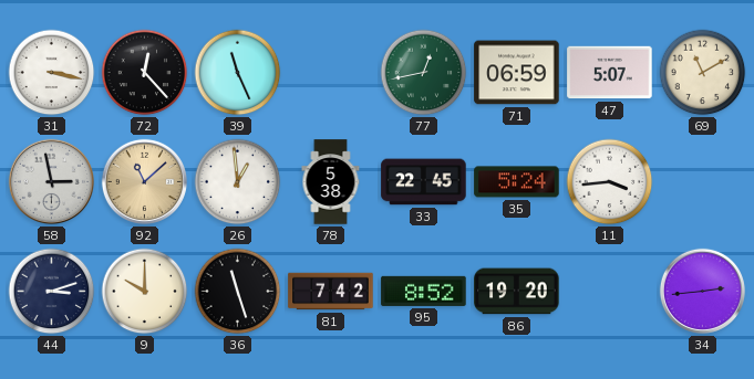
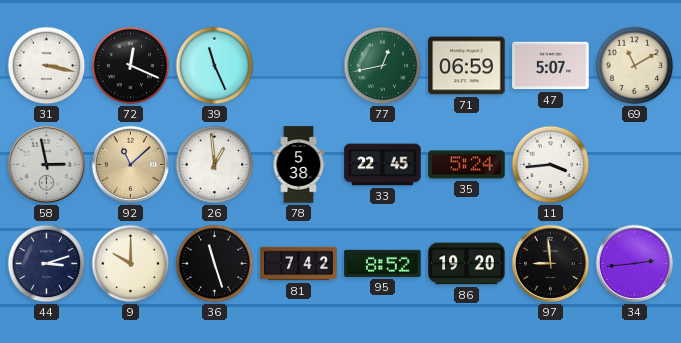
72: 12:23 -> 12:19
97: none -> 8:59
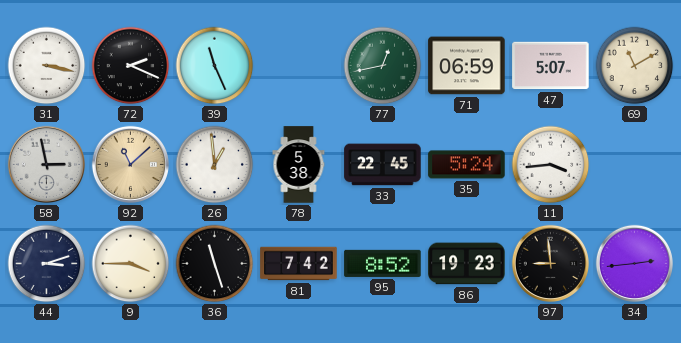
72: 12:19 -> 2:19
9: 10:00 -> 3:45
86: 19:20 -> 19:23
